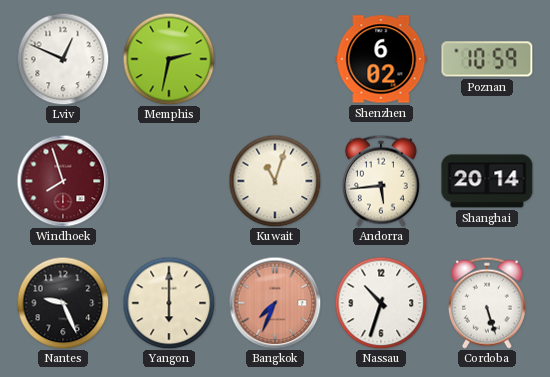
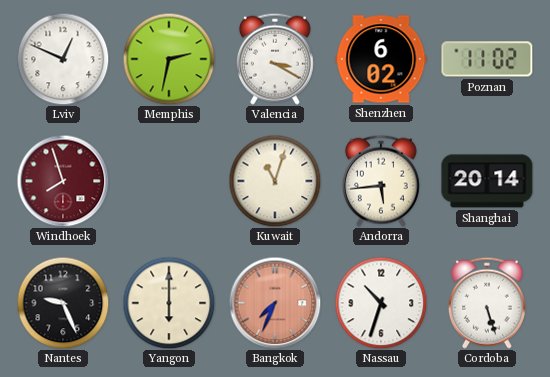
Valencia: none -> 3:20
Poznan: 10:59 -> 11:02
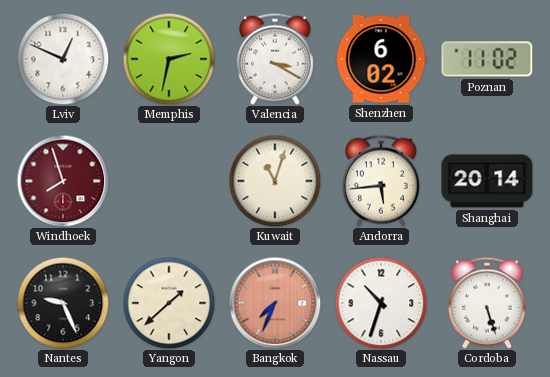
Yangon: 6:00 -> 1:38
